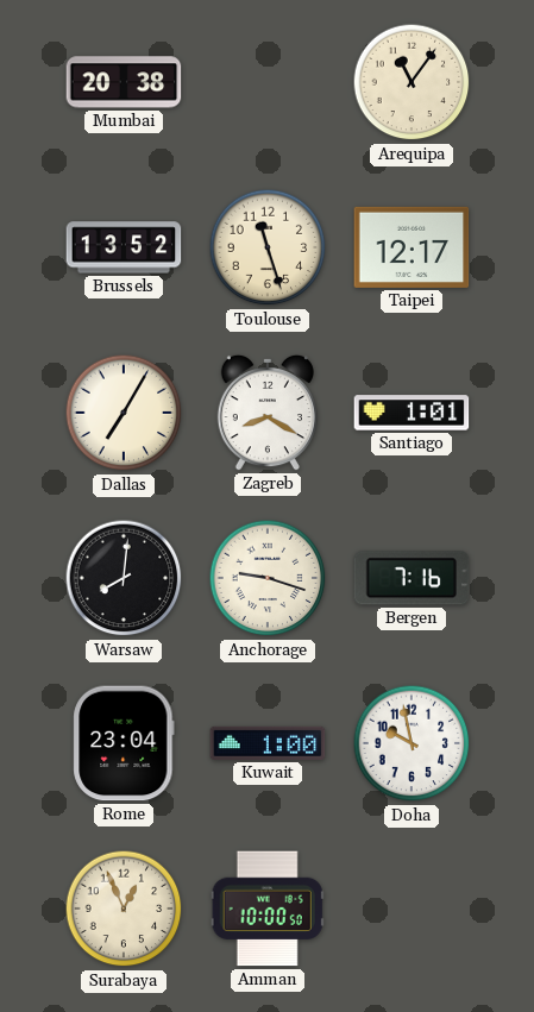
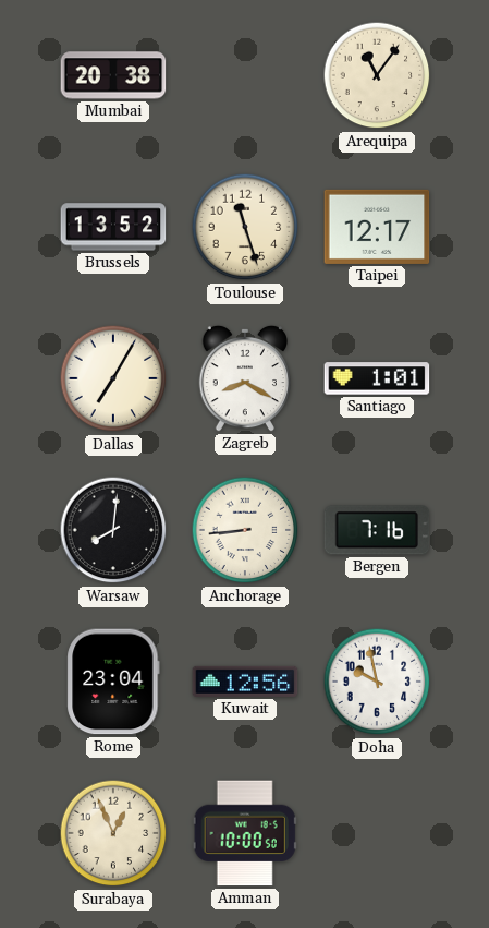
Anchorage: 9:18 -> 8:44
Kuwait: 1:00 -> 12:56
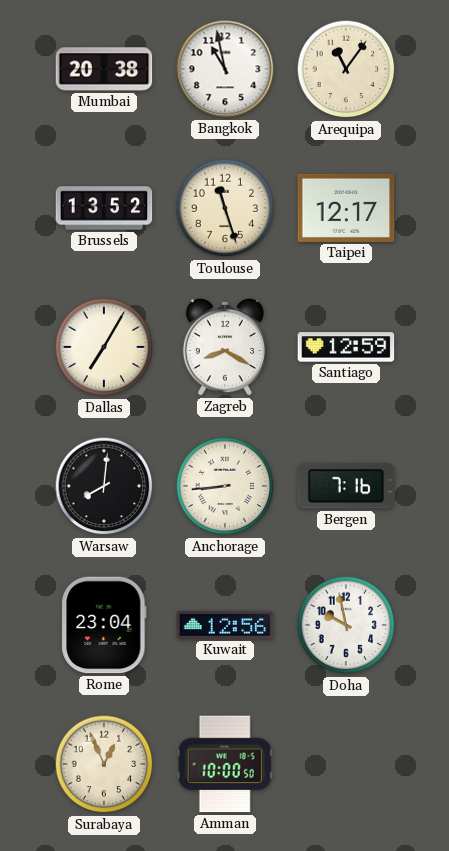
Bangkok: none -> 10:58
Santiago: 1:01 -> 12:59
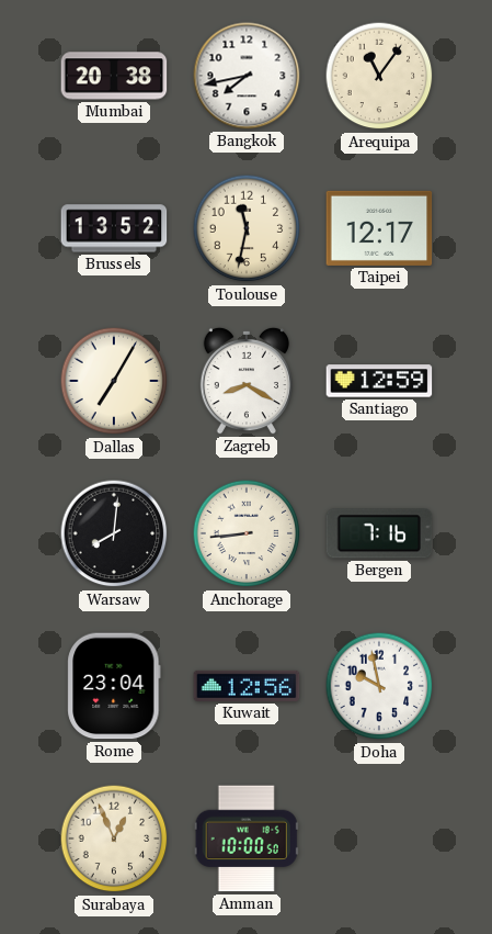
Bangkok: 10:58 -> 7:43
Toulouse: 11:27 -> 11:32
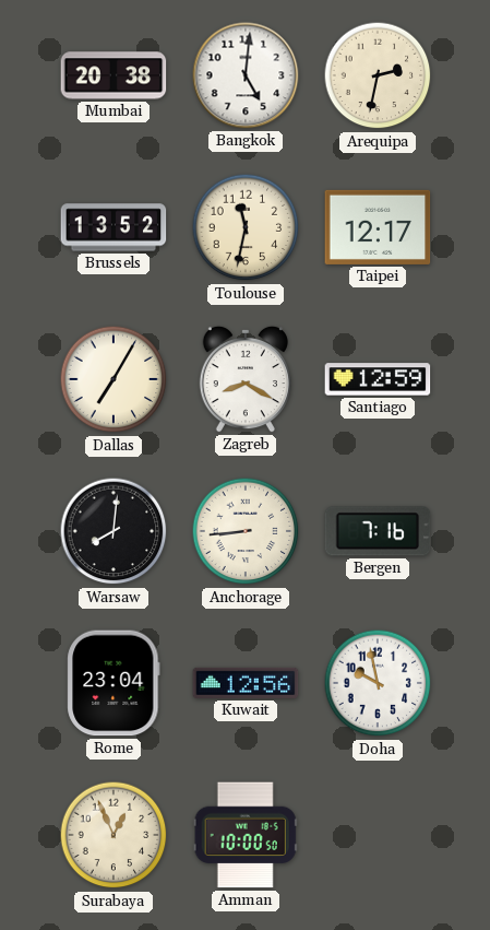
Bangkok: 7:43 -> 5:01
Arequipa: 11:06 -> 2:32
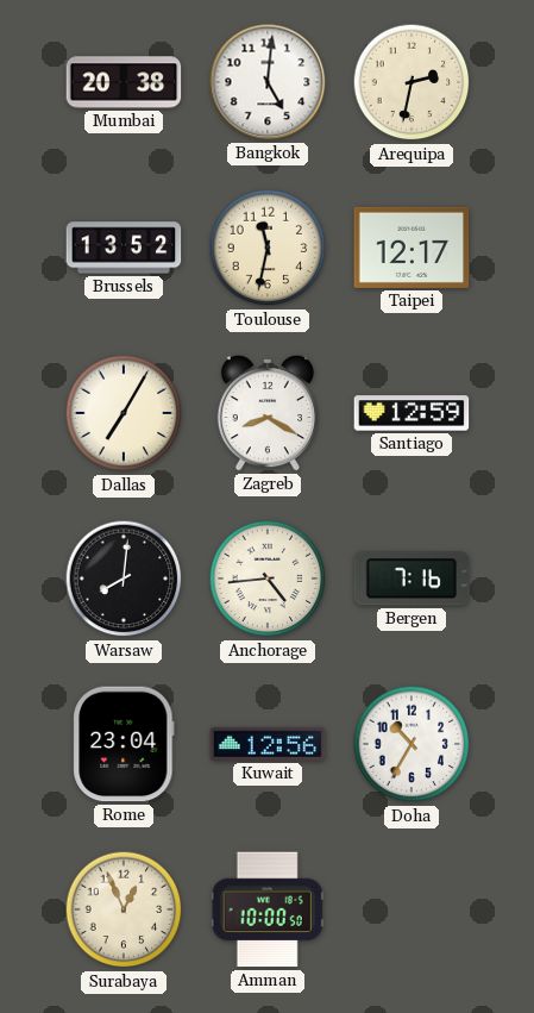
Anchorage: 8:44 -> 4:44
Doha: 9:58 -> 10:35
